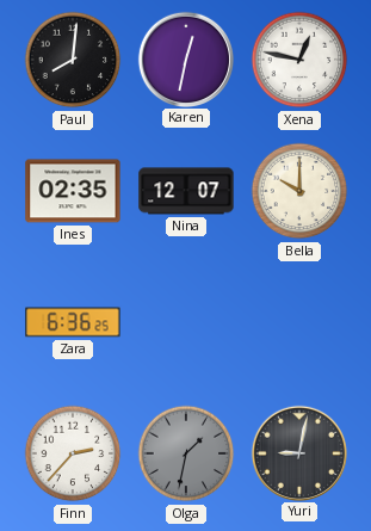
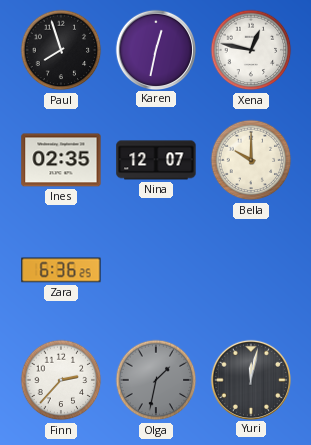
Paul: 8:01 -> 7:57
Yuri: 9:02 -> 12:02
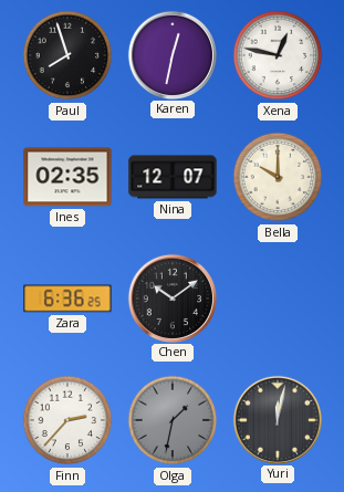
Chen: none -> 10:09
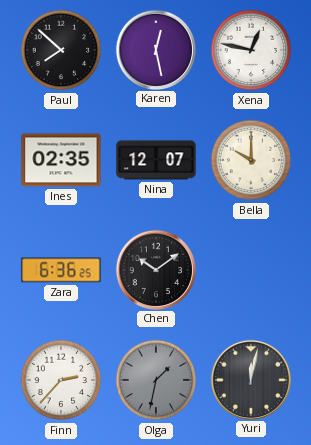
Paul: 7:57 -> 7:52
Karen: 12:32 -> 12:28
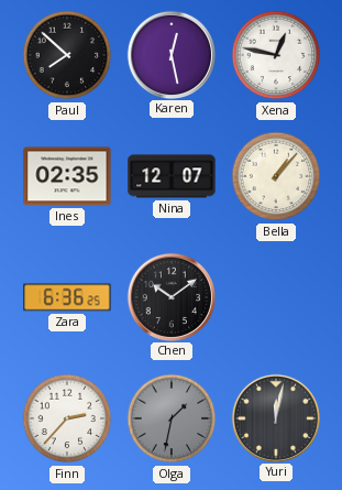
Bella: 10:00 -> 1:07
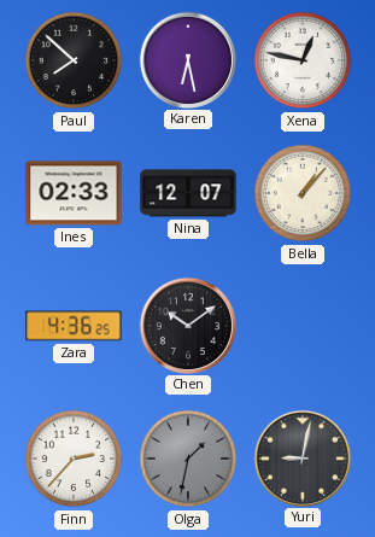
Karen: 12:28 -> 6:28
Ines: 02:35 -> 02:33
Zara: 6:36 -> 4:36
Yuri: 12:02 -> 9:02
